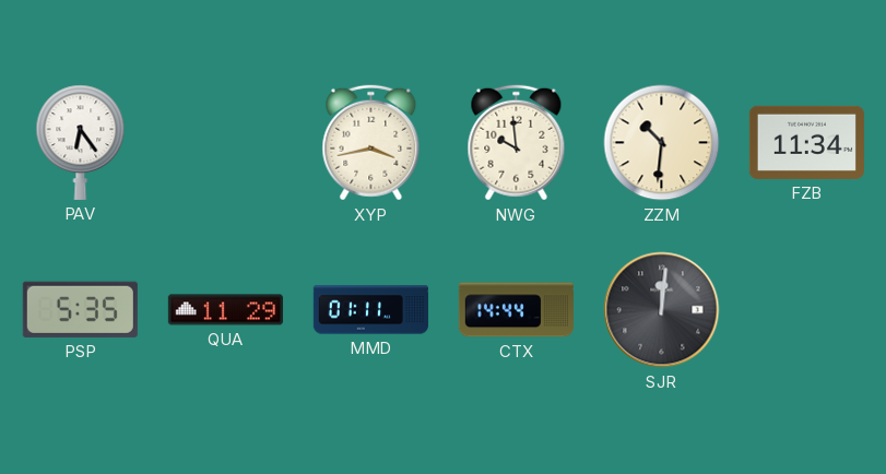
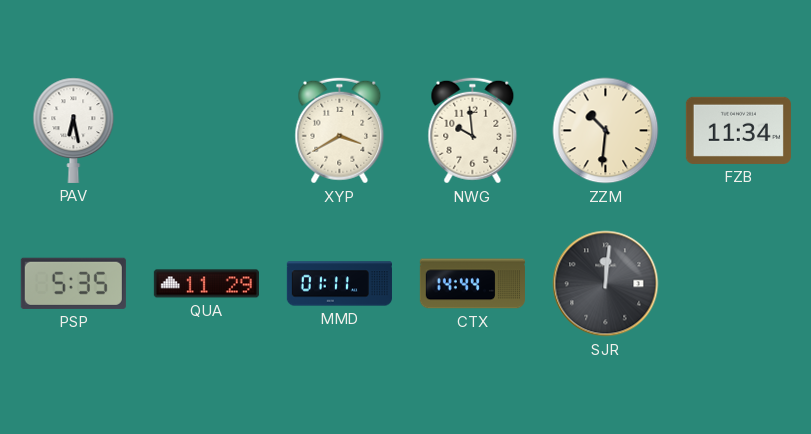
PAV: 6:24 -> 6:28
XYP: 3:43 -> 3:40
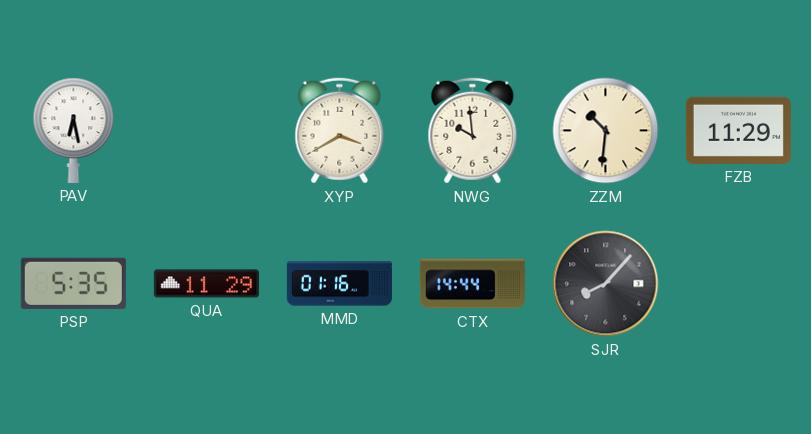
FZB: 11:34 -> 11:29
MMD: 01:11 -> 01:16
SJR: 12:01 -> 8:07
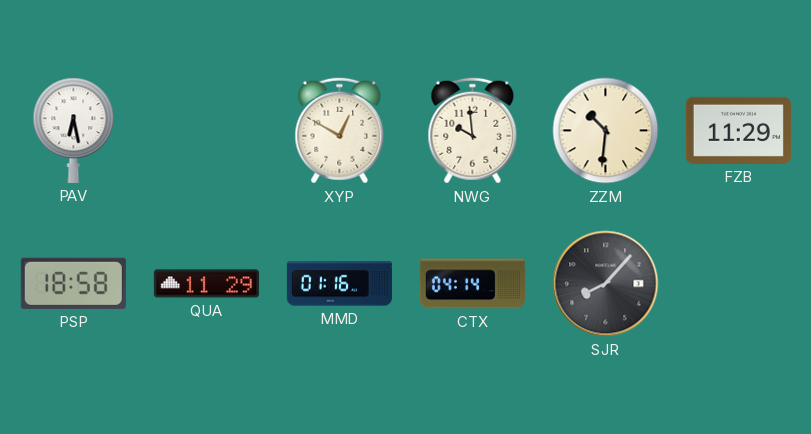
XYP: 3:40 -> 12:50
PSP: 5:35 -> 18:58
CTX: 14:44 -> 04:14
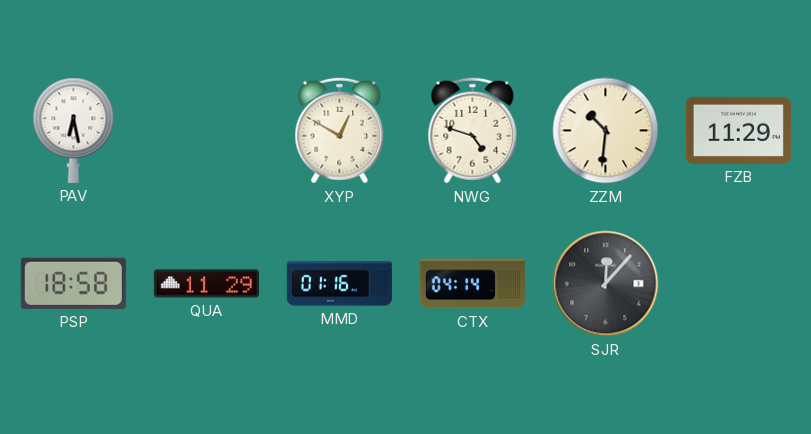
NWG: 9:59 -> 4:48
SJR: 8:07 -> 12:07
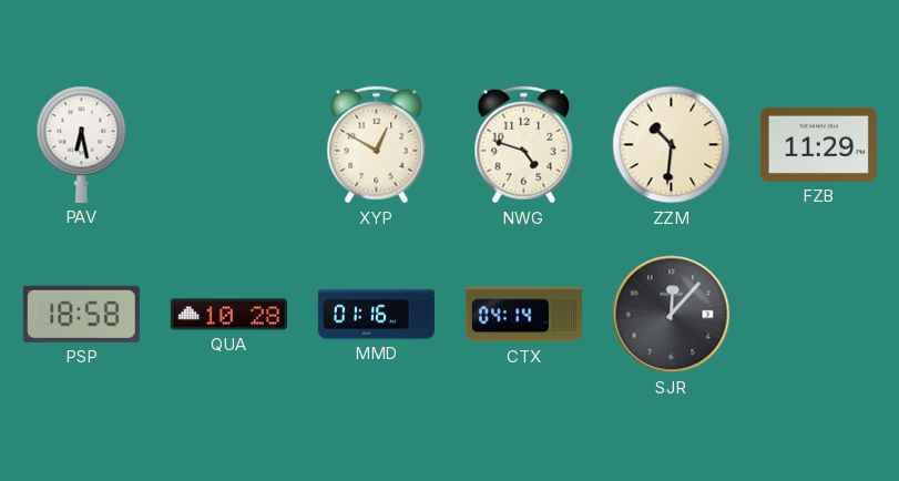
QUA: 11:29 -> 10:28
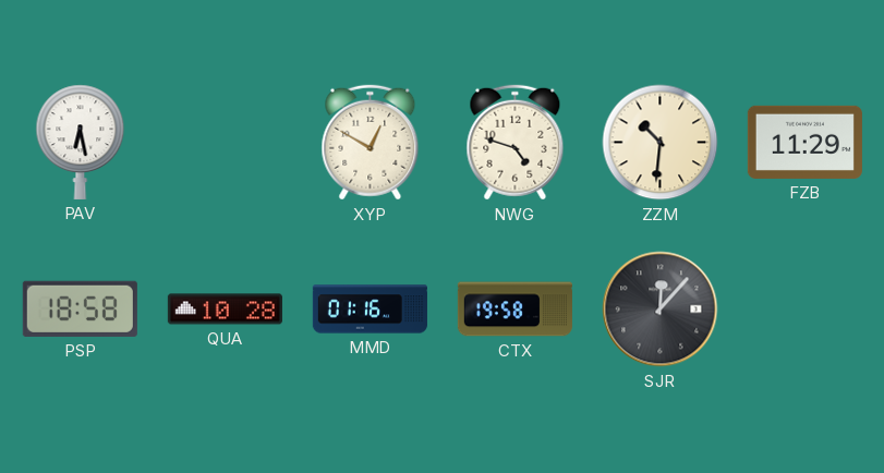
CTX: 04:14 -> 19:58
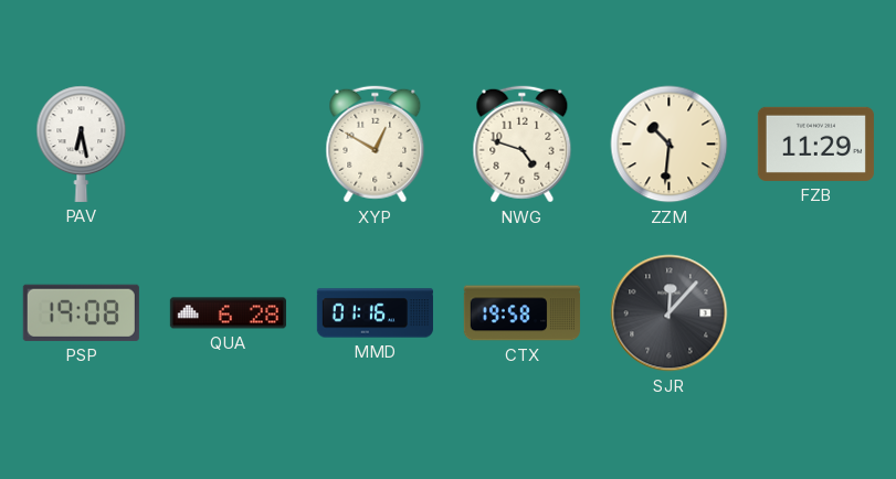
PSP: 18:58 -> 19:08
QUA: 10:28 -> 6:28
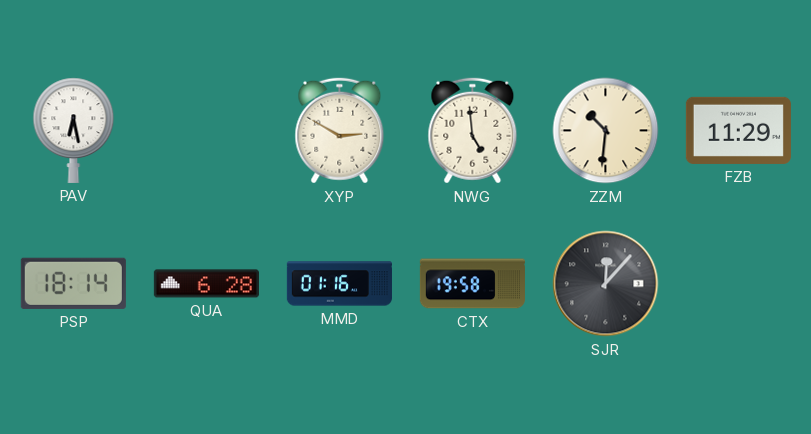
XYP: 12:50 -> 2:50
NWG: 4:48 -> 4:59
PSP: 19:08 -> 18:14
